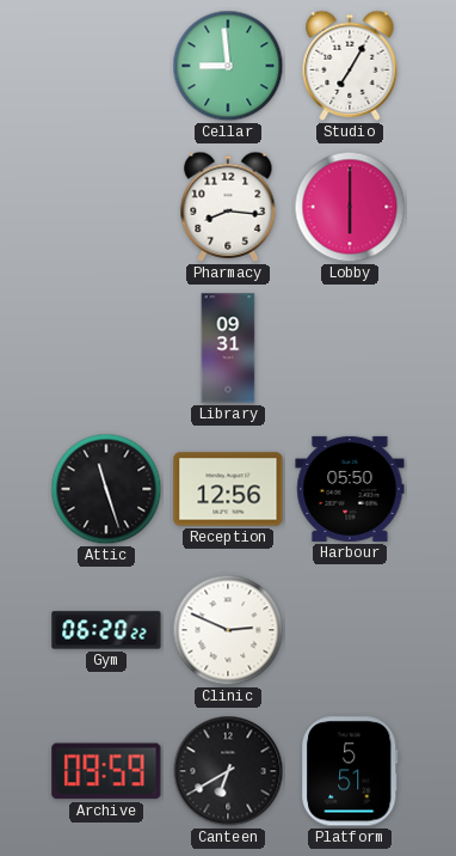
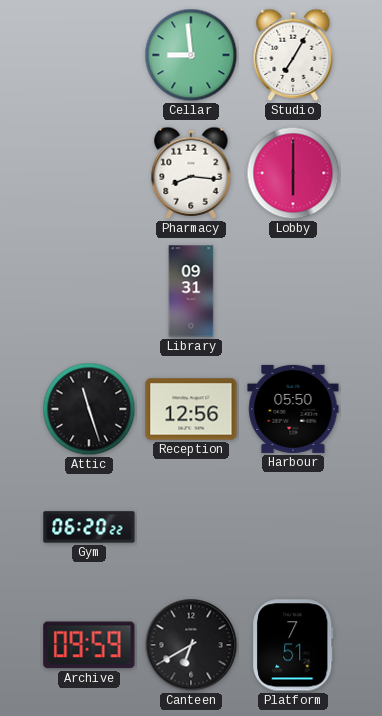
Clinic: 2:49 -> none
Platform: 5:51 -> 7:51
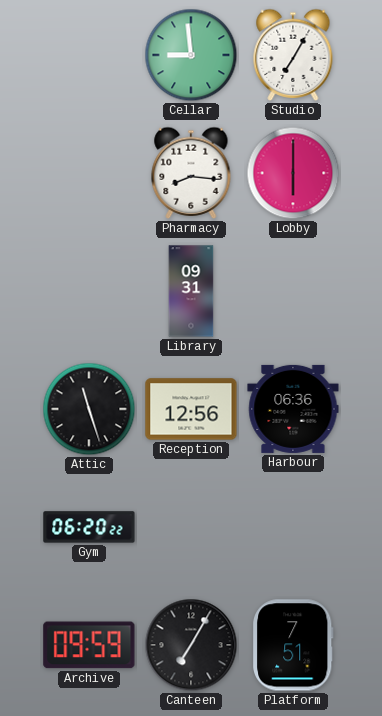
Harbour: 05:50 -> 06:36
Canteen: 6:40 -> 7:05
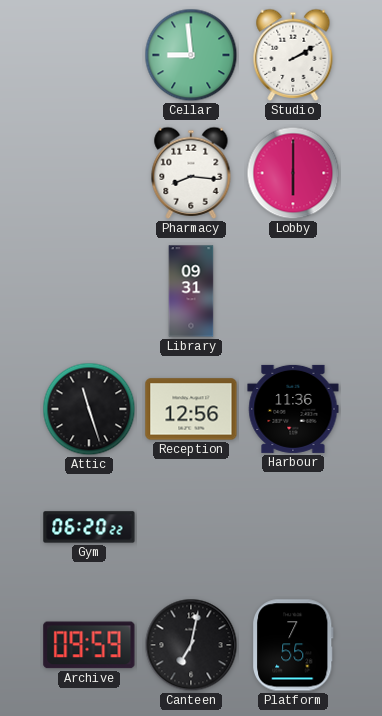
Studio: 7:05 -> 2:10
Harbour: 06:36 -> 11:36
Canteen: 7:05 -> 7:02
Platform: 7:51 -> 7:55
